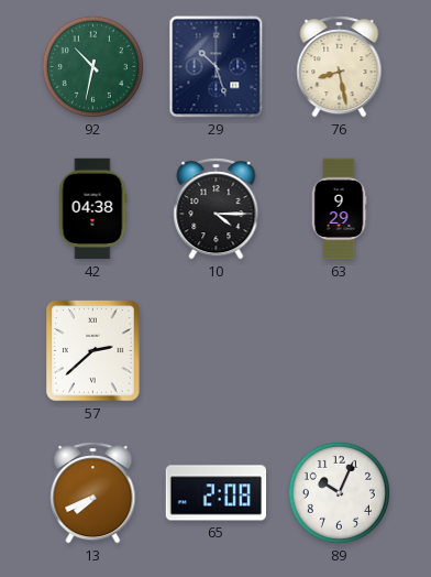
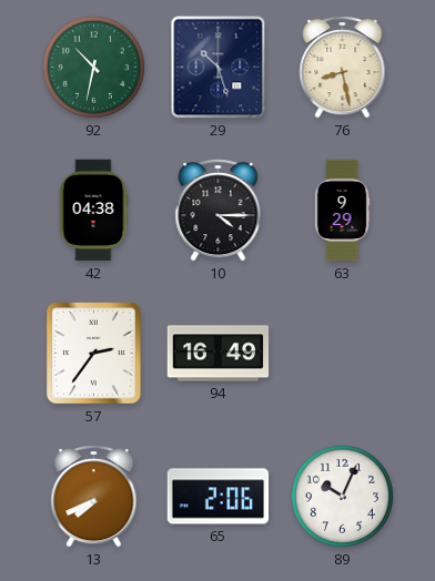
57: 2:38 -> 2:36
94: none -> 16:49
65: 2:08 -> 2:06
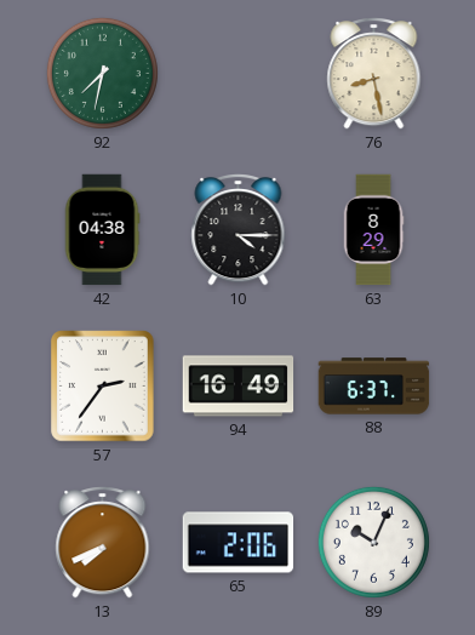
92: 10:32 -> 7:32
29: 10:27 -> none
63: 9:29 -> 8:29
88: none -> 6:37
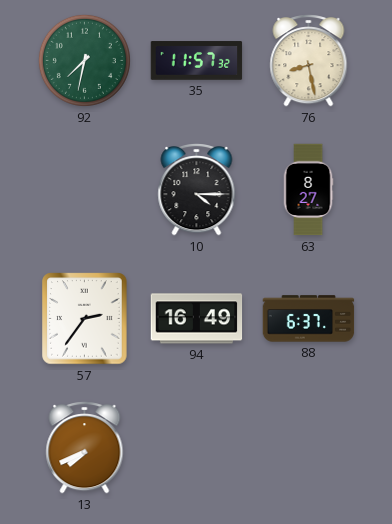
35: none -> 11:57
42: 04:38 -> none
63: 8:29 -> 8:27
65: 2:06 -> none
89: 10:04 -> none
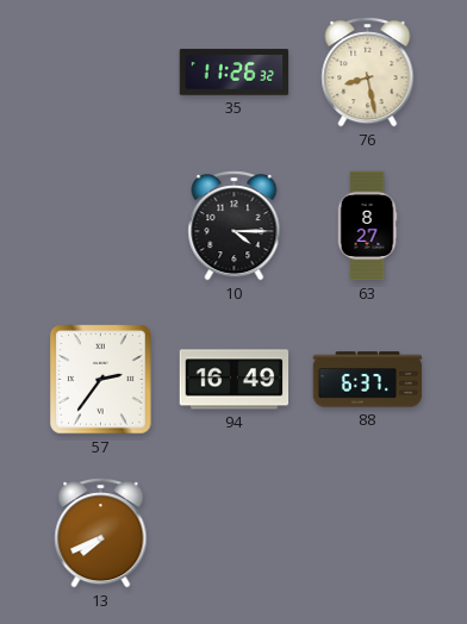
92: 7:32 -> none
35: 11:57 -> 11:26
